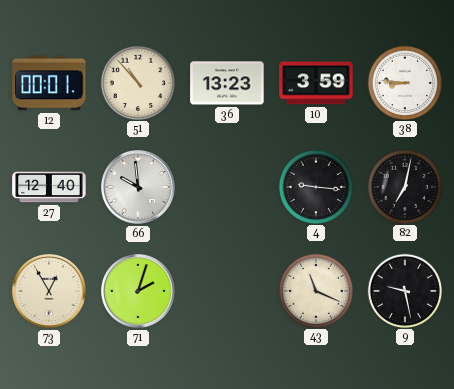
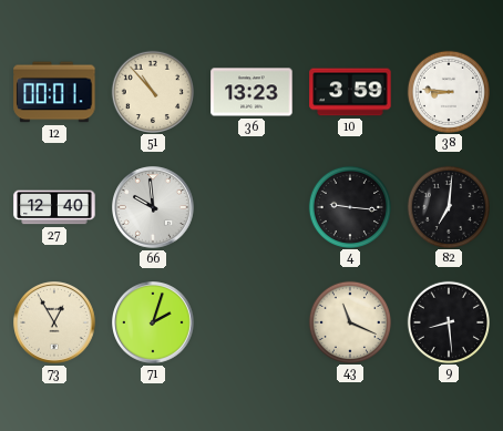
82: 7:02 -> 7:01
9: 9:28 -> 8:29
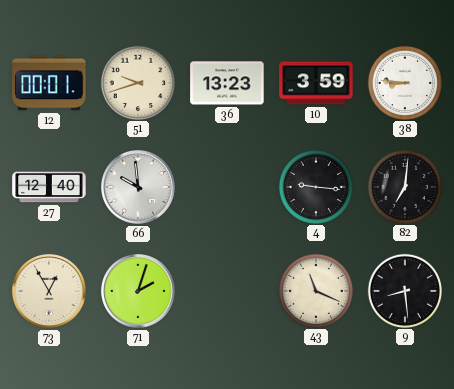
51: 10:53 -> 9:42
